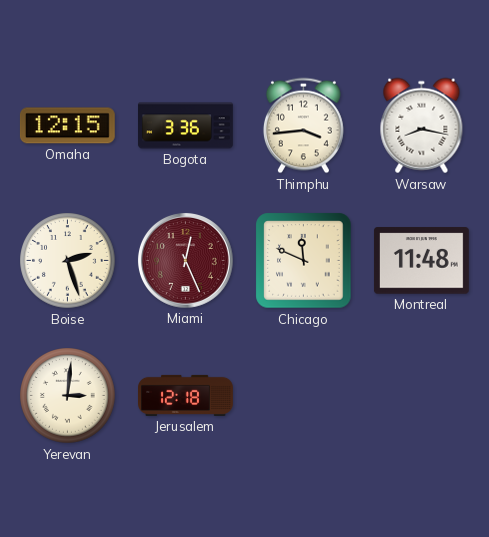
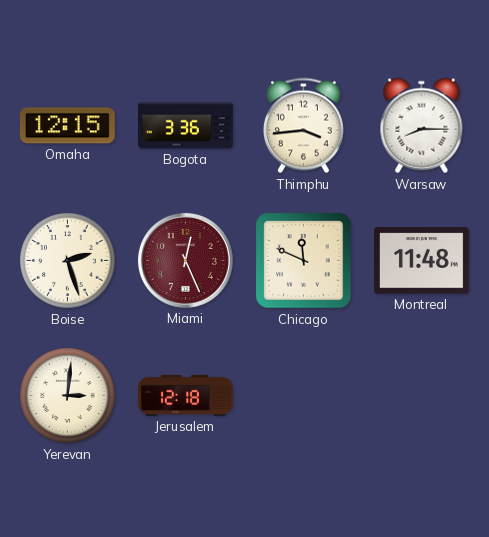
Warsaw: 8:17 -> 8:15
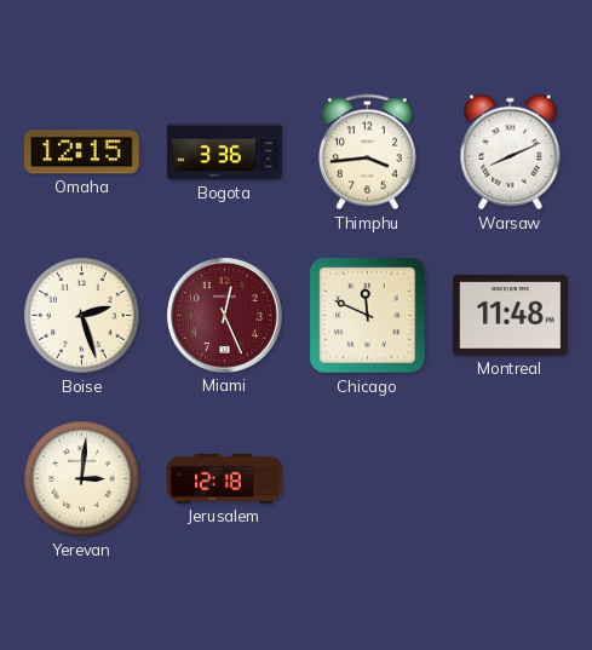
Warsaw: 8:15 -> 8:11
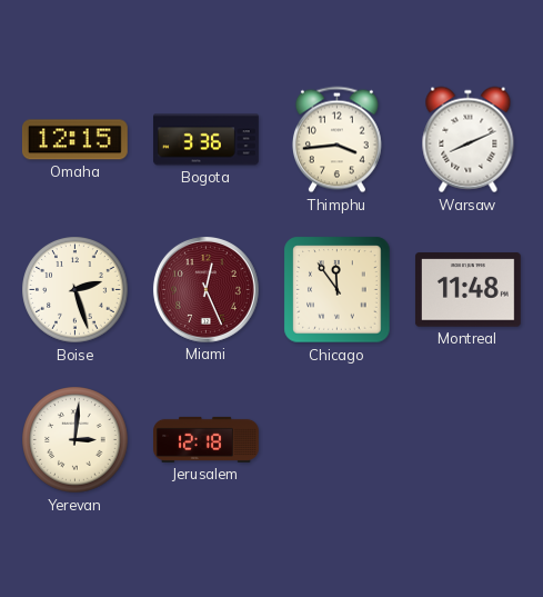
Chicago: 11:49 -> 11:54
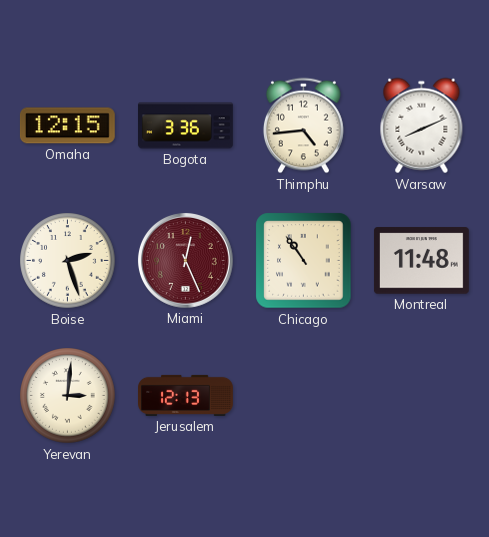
Thimphu: 3:44 -> 4:44
Chicago: 11:54 -> 10:54
Jerusalem: 12:18 -> 12:13
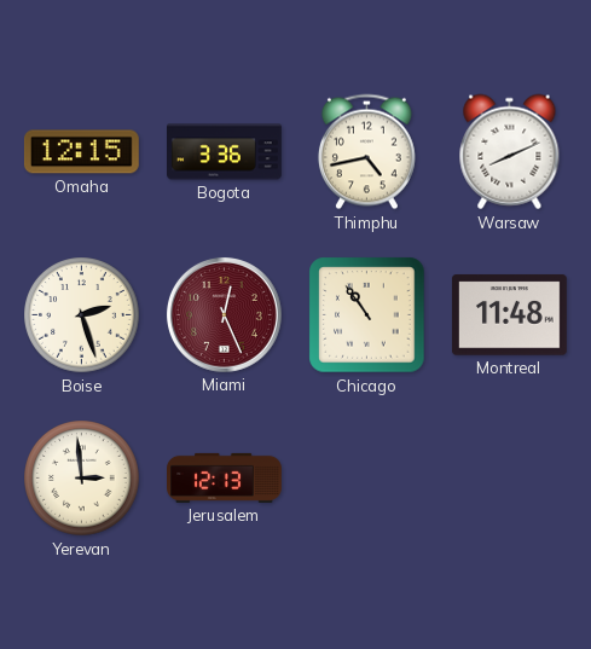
Thimphu: 4:44 -> 4:43
Yerevan: 3:01 -> 2:59
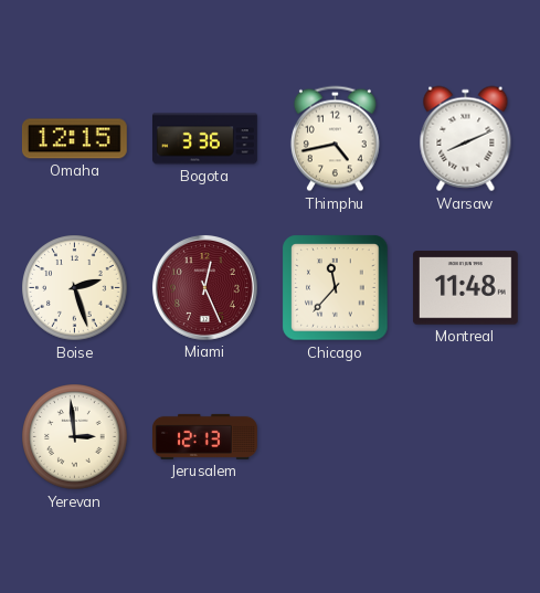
Chicago: 10:54 -> 11:37
